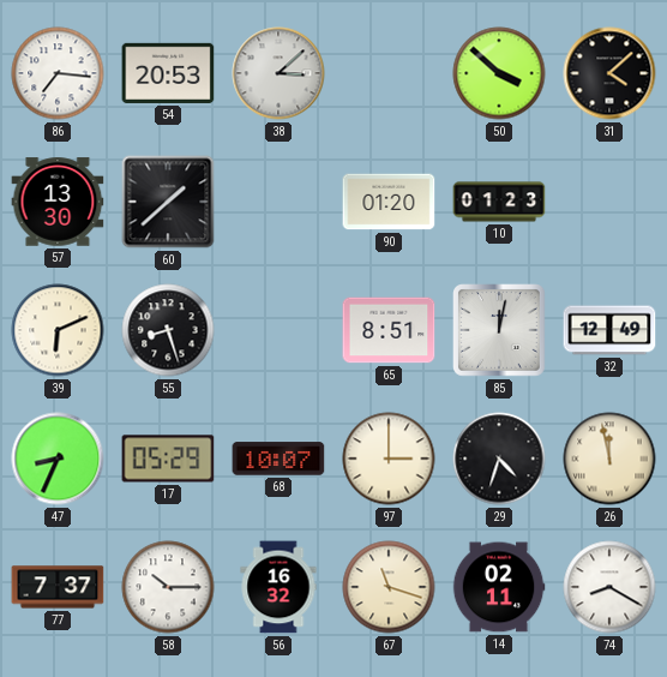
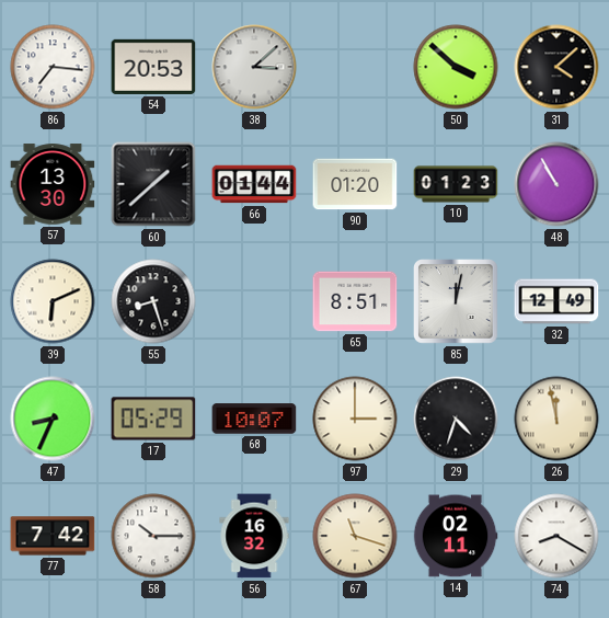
66: none -> 01:44
48: none -> 10:55
77: 7:37 -> 7:42
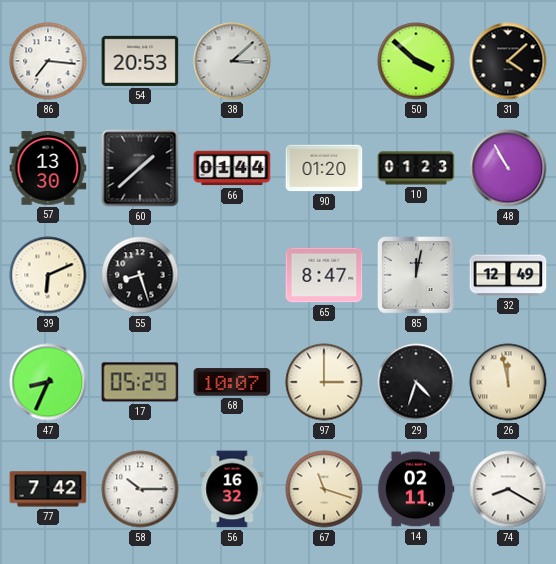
65: 8:51 -> 8:47
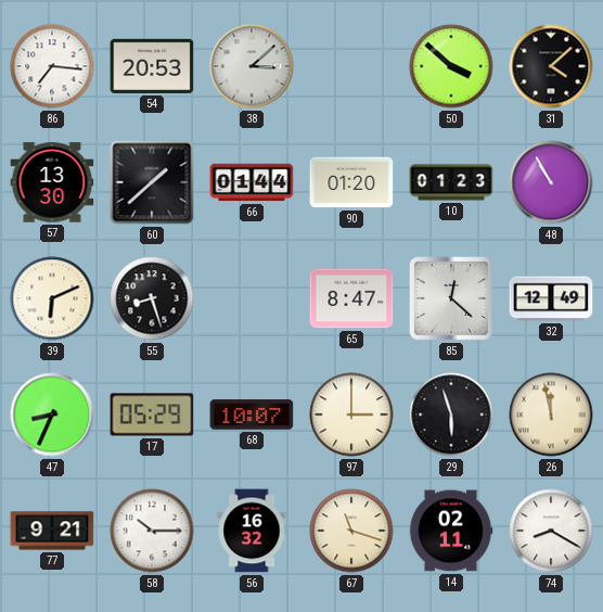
85: 12:02 -> 12:22
29: 4:33 -> 5:57
77: 7:42 -> 9:21
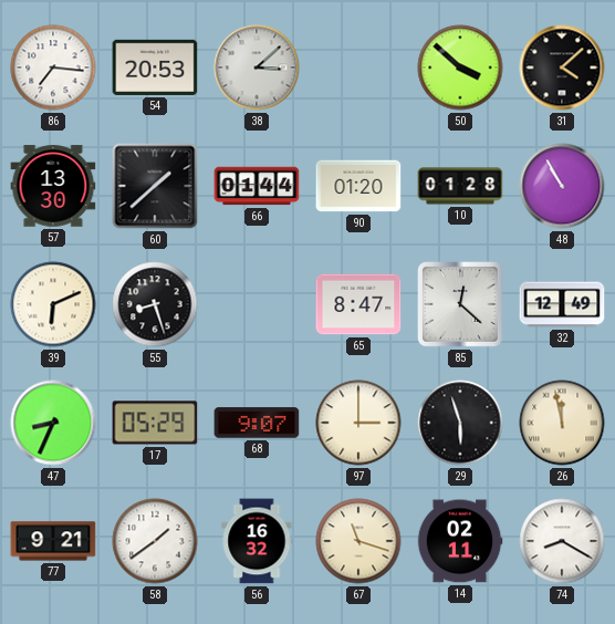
10: 01:23 -> 01:28
68: 10:07 -> 9:07
58: 10:15 -> 1:39
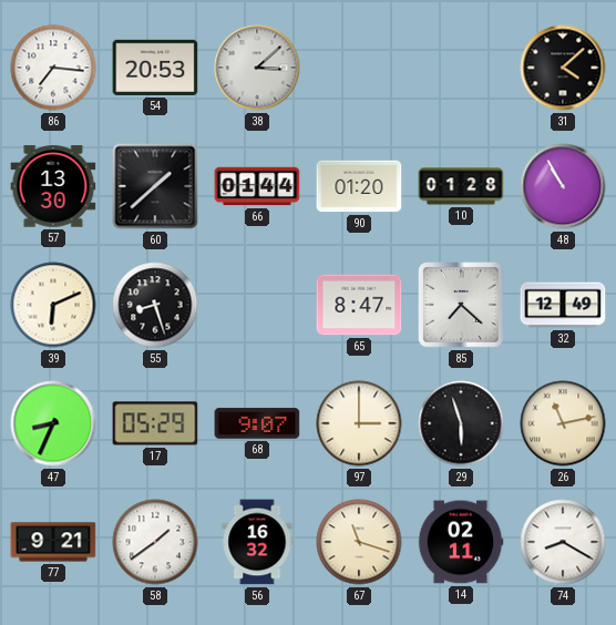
50: 3:52 -> none
85: 12:22 -> 7:22
26: 11:58 -> 11:13
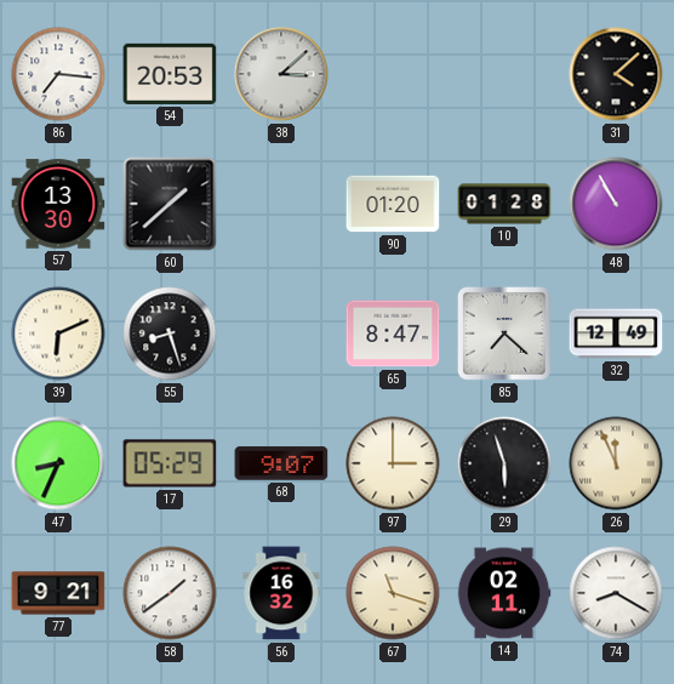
66: 01:44 -> none
26: 11:13 -> 11:56
